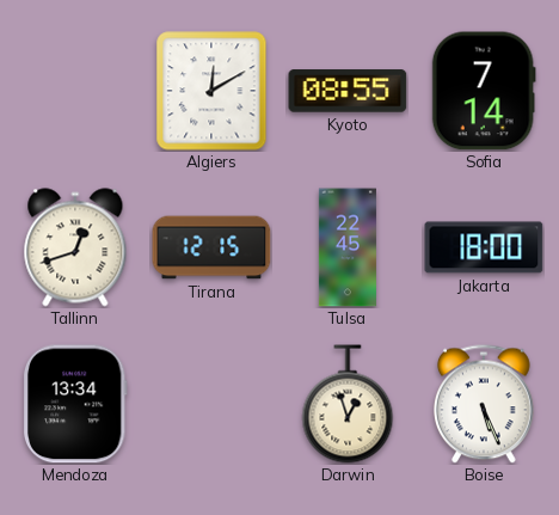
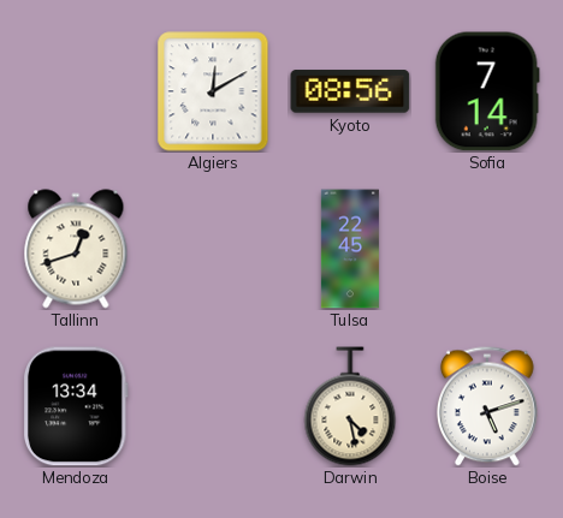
Kyoto: 08:55 -> 08:56
Tirana: 12:15 -> none
Jakarta: 18:00 -> none
Darwin: 12:57 -> 4:28
Boise: 5:26 -> 5:12
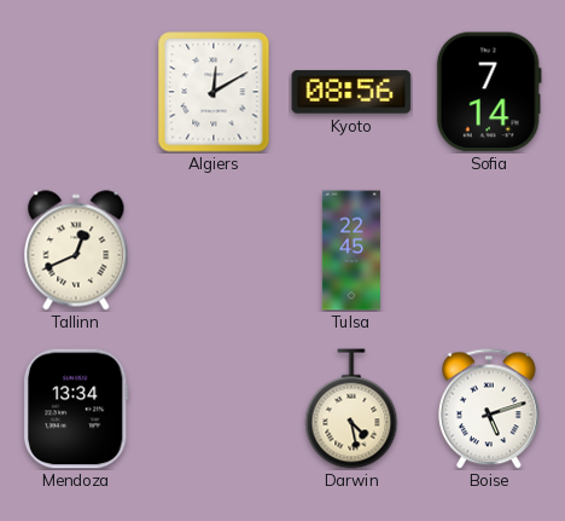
Tallinn: 12:42 -> 12:41
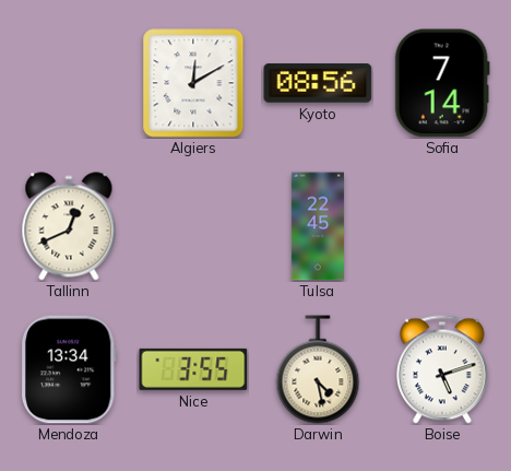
Nice: none -> 3:55
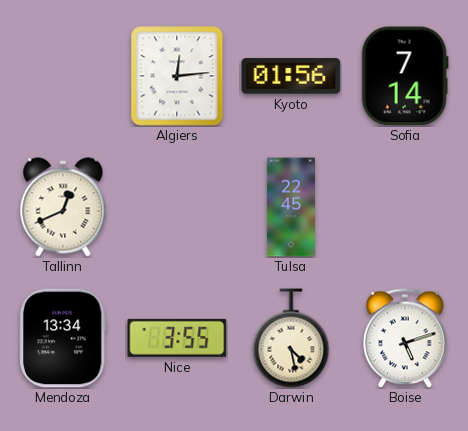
Algiers: 12:10 -> 12:14
Kyoto: 08:56 -> 01:56
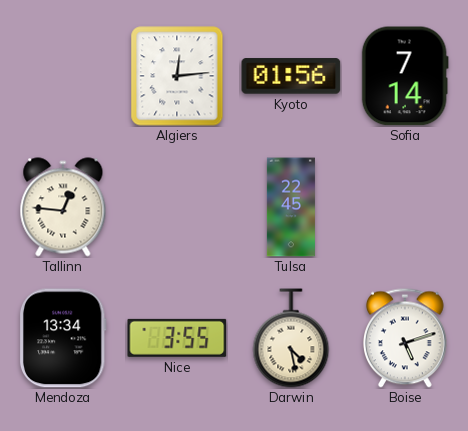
Tallinn: 12:41 -> 12:46
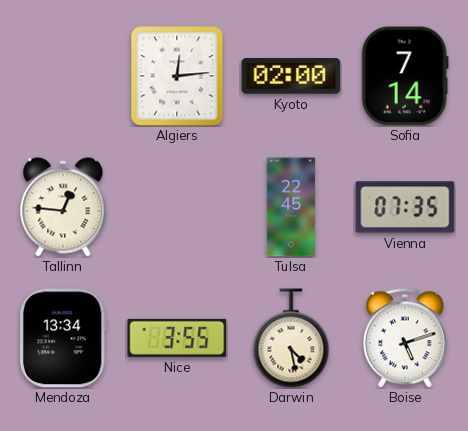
Kyoto: 01:56 -> 02:00
Vienna: none -> 07:35
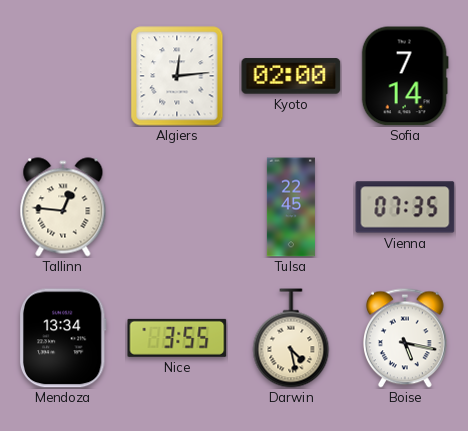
Boise: 5:12 -> 5:17
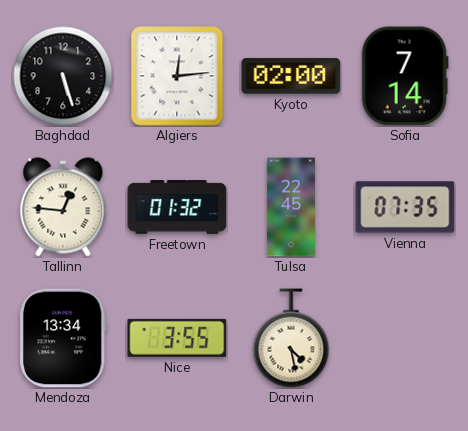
Baghdad: none -> 5:27
Freetown: none -> 01:32
Boise: 5:17 -> none
